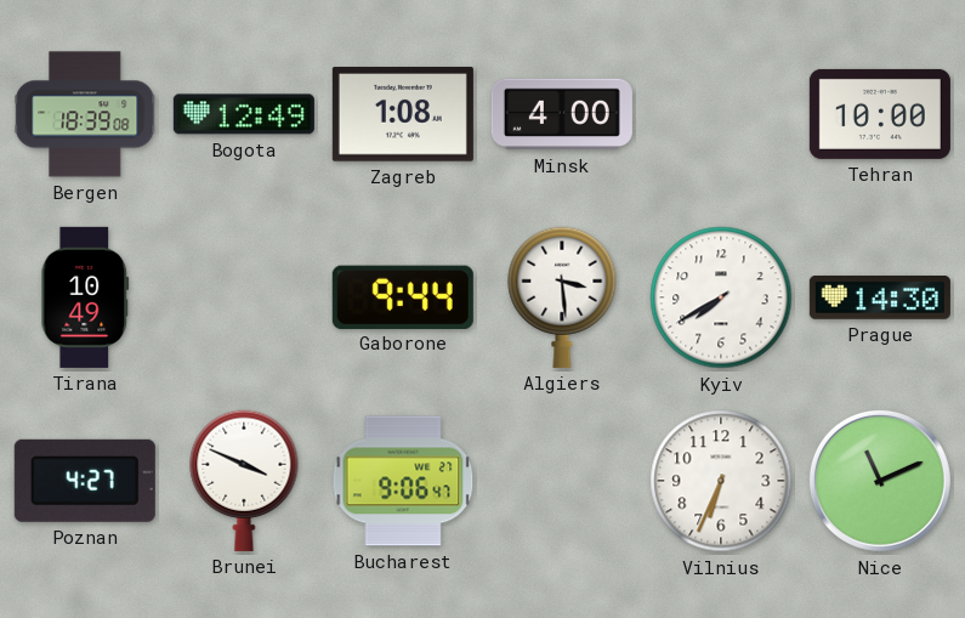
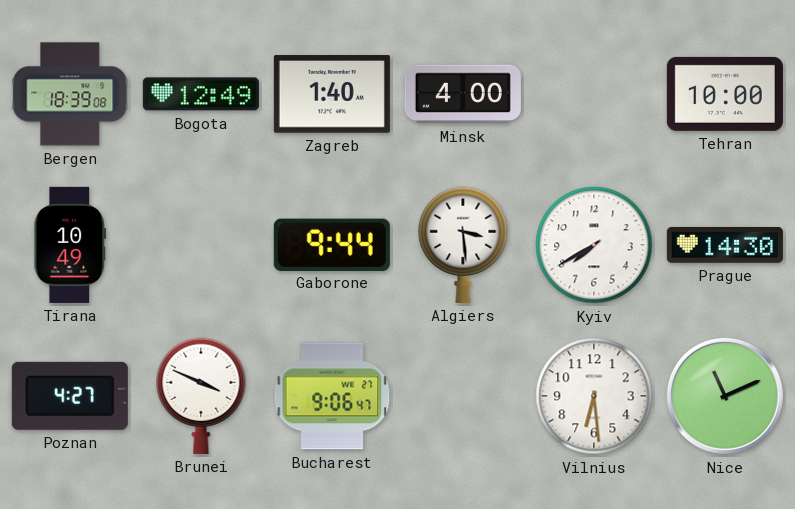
Zagreb: 1:08 -> 1:40
Vilnius: 6:34 -> 6:29
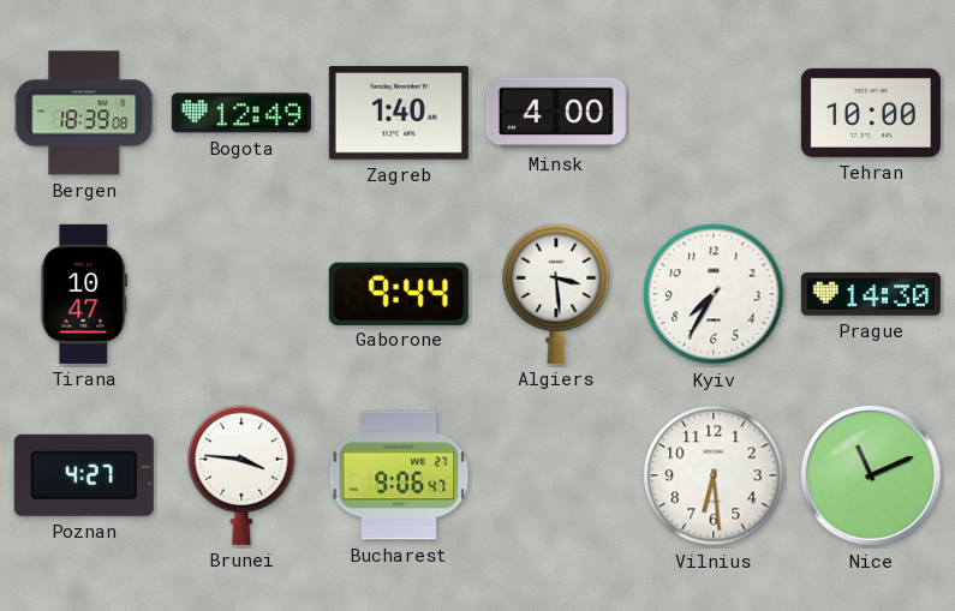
Tirana: 10:49 -> 10:47
Kyiv: 7:40 -> 7:35
Brunei: 3:49 -> 3:46
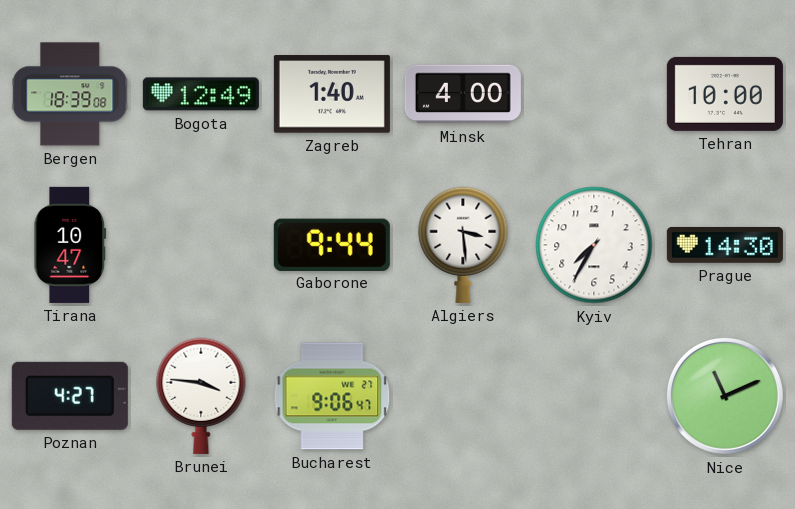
Vilnius: 6:29 -> none
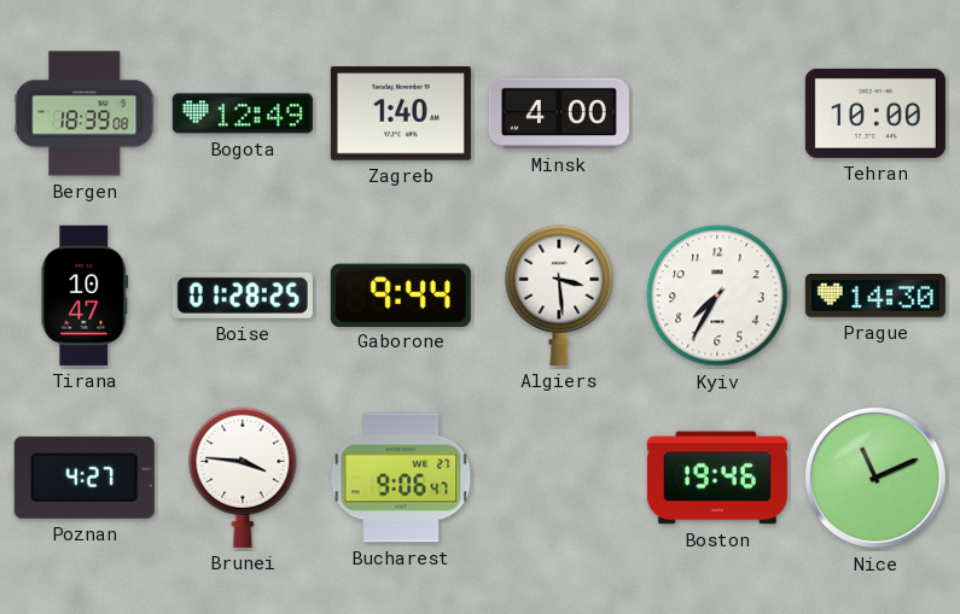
Boise: none -> 01:28
Boston: none -> 19:46
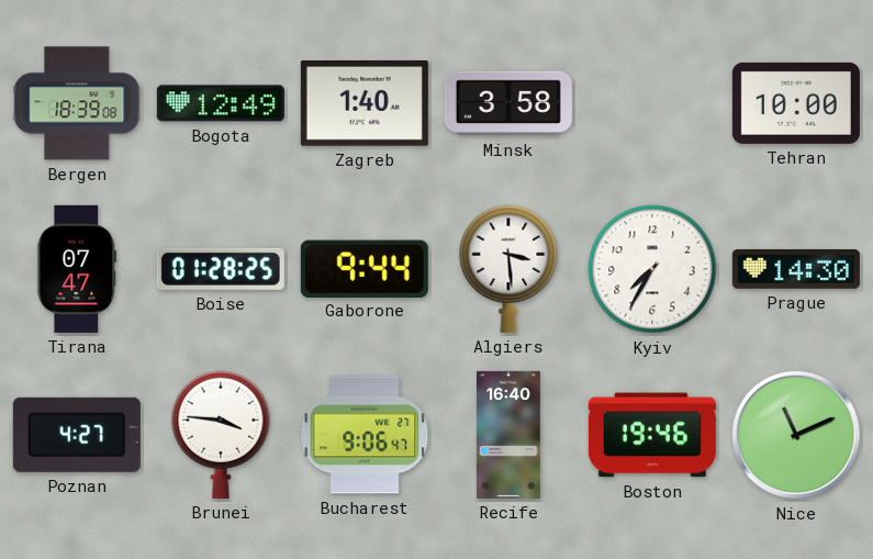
Minsk: 4:00 -> 3:58
Tirana: 10:47 -> 07:47
Recife: none -> 16:40
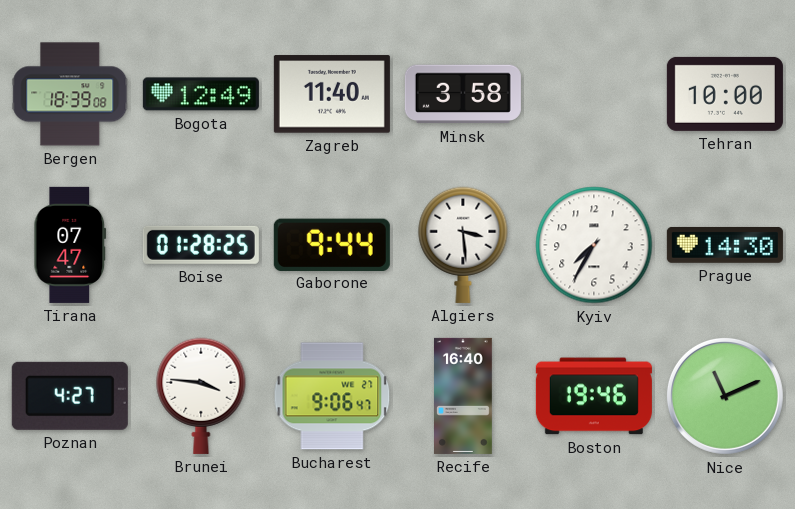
Zagreb: 1:40 -> 11:40
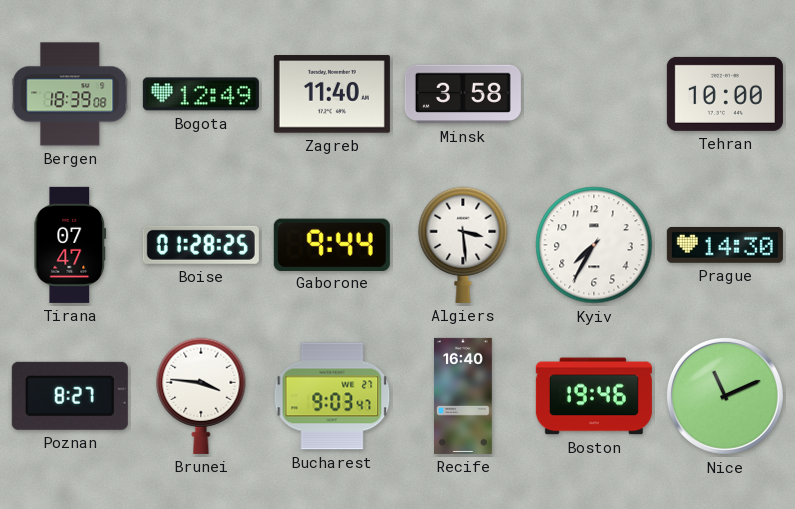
Poznan: 4:27 -> 8:27
Bucharest: 9:06 -> 9:03
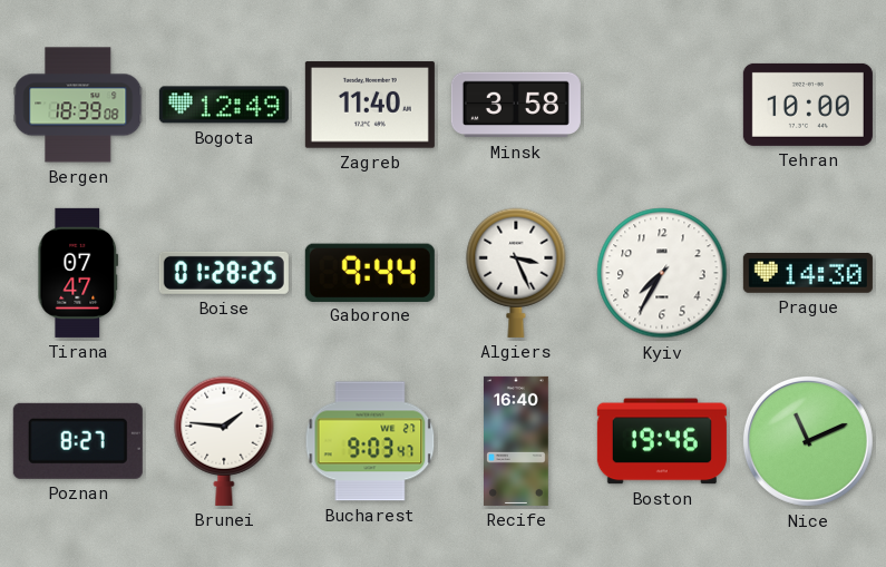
Algiers: 3:29 -> 3:26
Brunei: 3:46 -> 1:46
